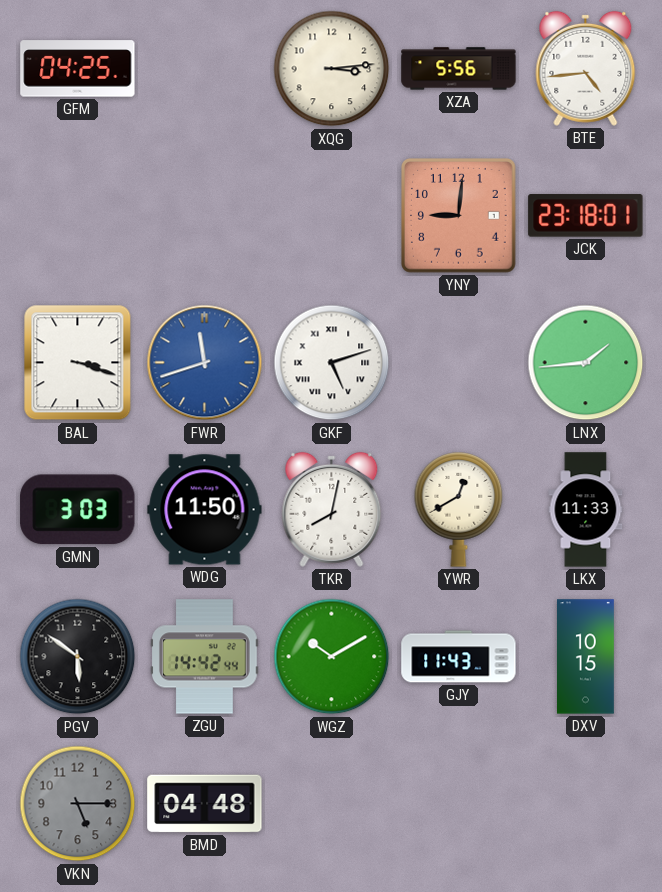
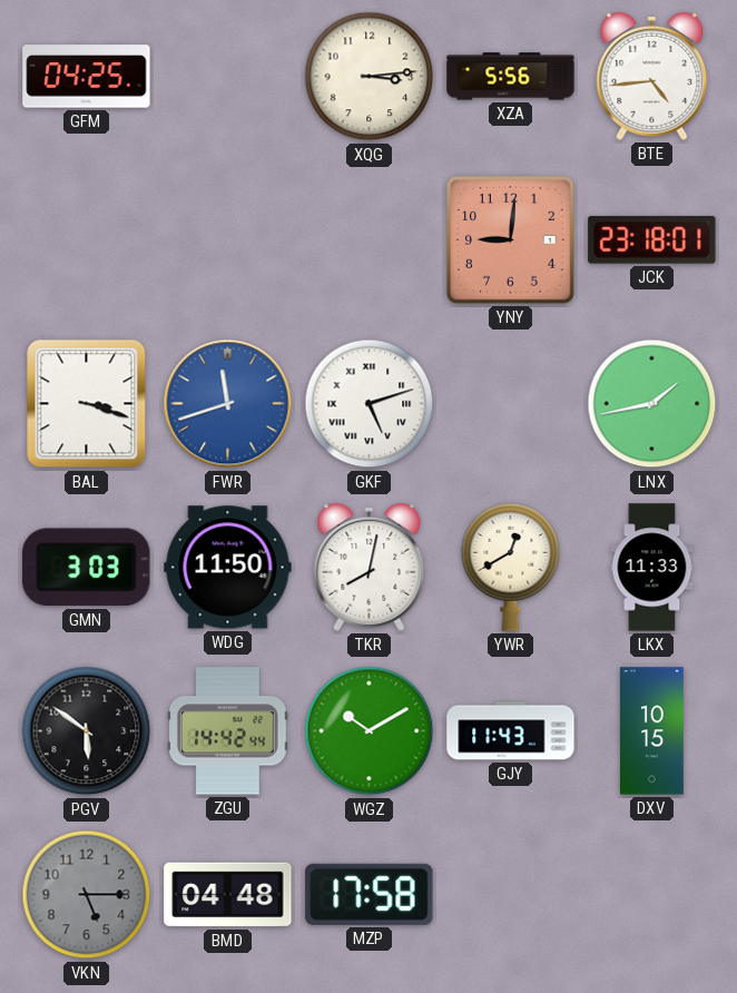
LNX: 1:44 -> 1:43
MZP: none -> 17:58
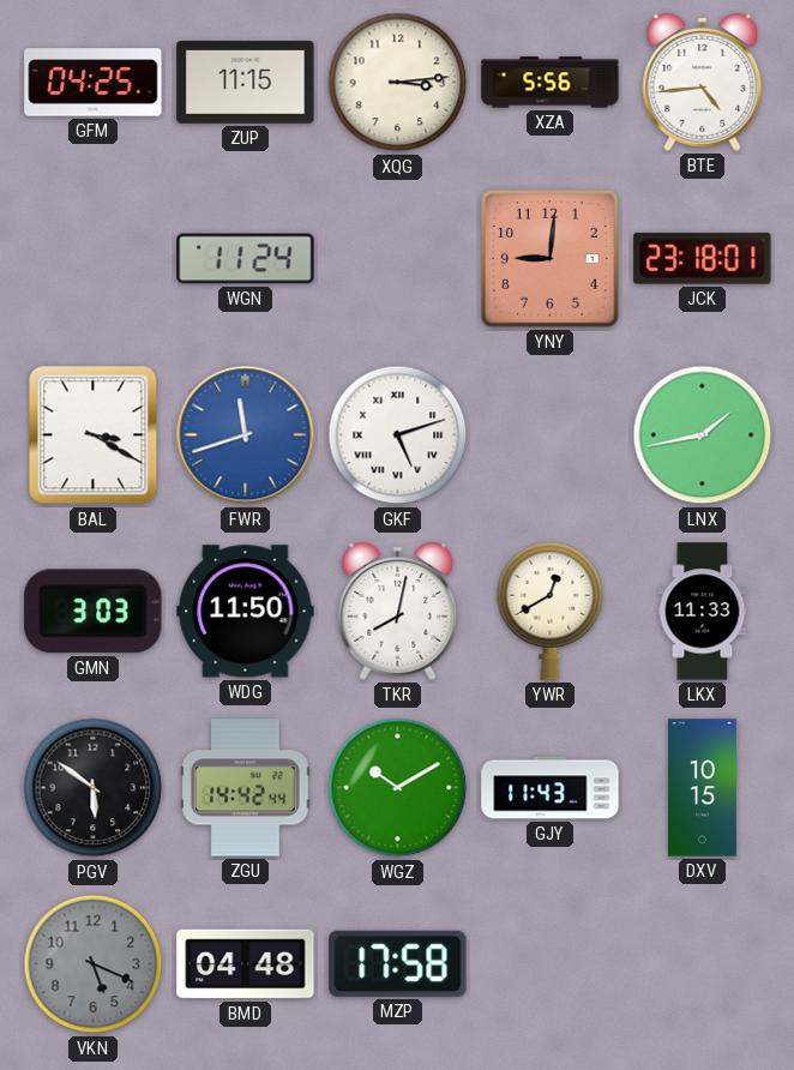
ZUP: none -> 11:15
WGN: none -> 11:24
BAL: 3:18 -> 3:20
VKN: 5:15 -> 5:19
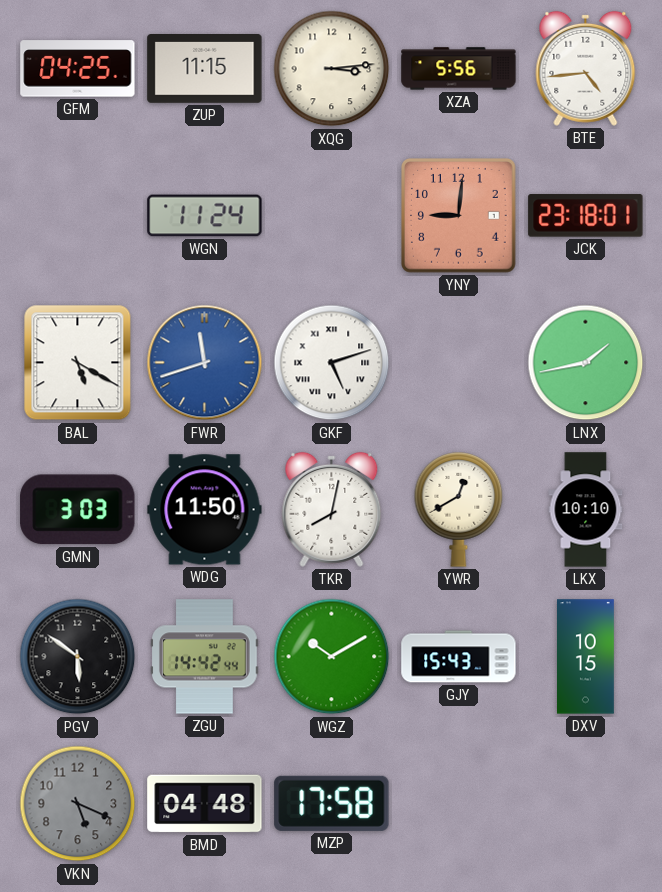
BAL: 3:20 -> 5:20
LKX: 11:33 -> 10:10
GJY: 11:43 -> 15:43
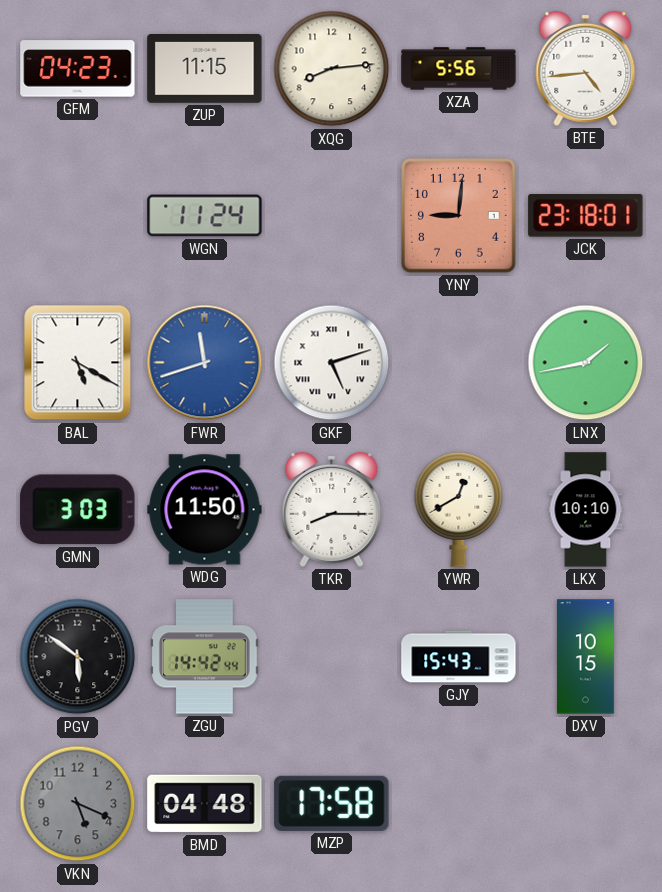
GFM: 04:25 -> 04:23
XQG: 3:14 -> 8:14
TKR: 8:02 -> 8:15
WGZ: 10:10 -> none
